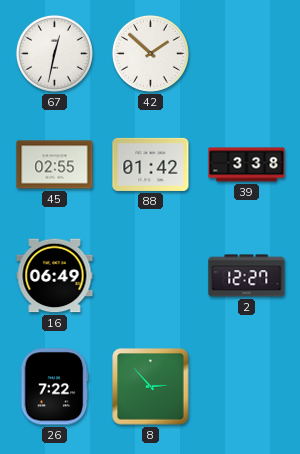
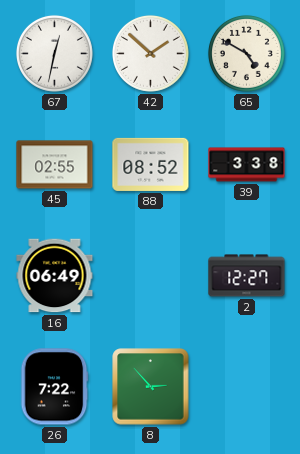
65: none -> 4:50
88: 01:42 -> 08:52
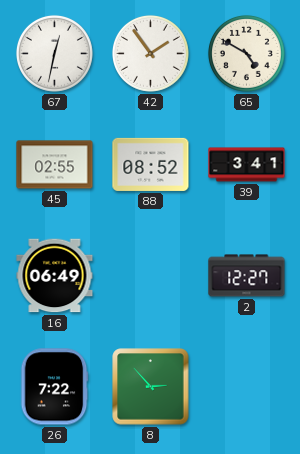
42: 1:52 -> 1:54
39: 3:38 -> 3:41
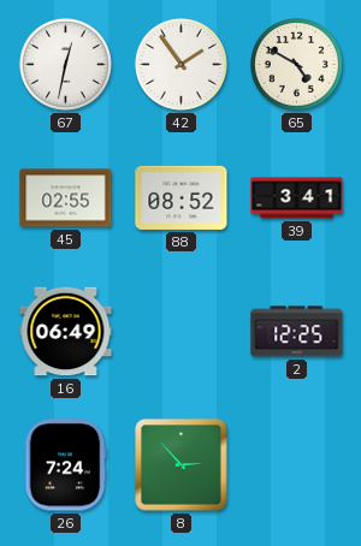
2: 12:27 -> 12:25
26: 7:22 -> 7:24
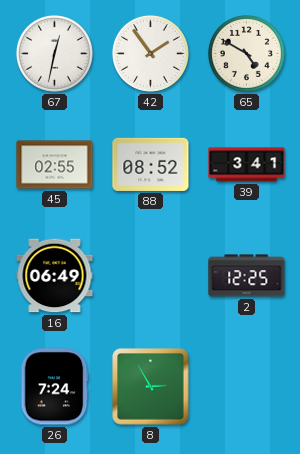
8: 2:53 -> 2:55
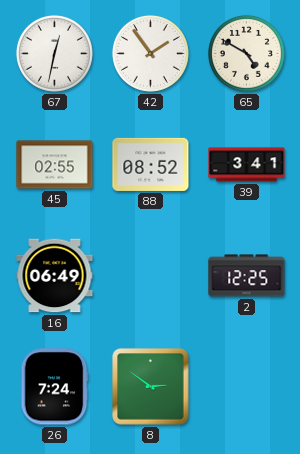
8: 2:55 -> 2:51
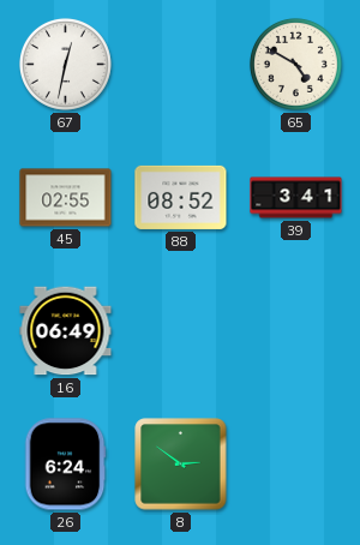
42: 1:54 -> none
2: 12:25 -> none
26: 7:24 -> 6:24
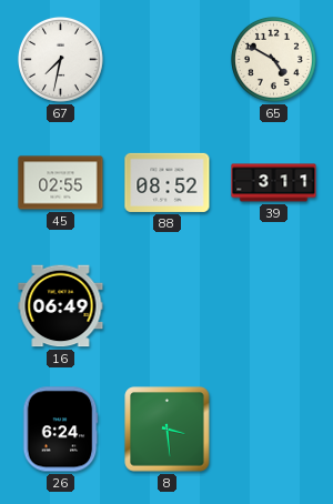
67: 12:32 -> 7:32
39: 3:41 -> 3:11
8: 2:51 -> 3:29
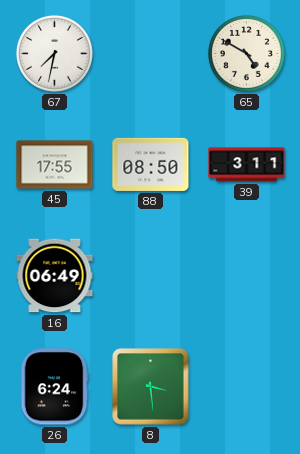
45: 02:55 -> 17:55
88: 08:52 -> 08:50
